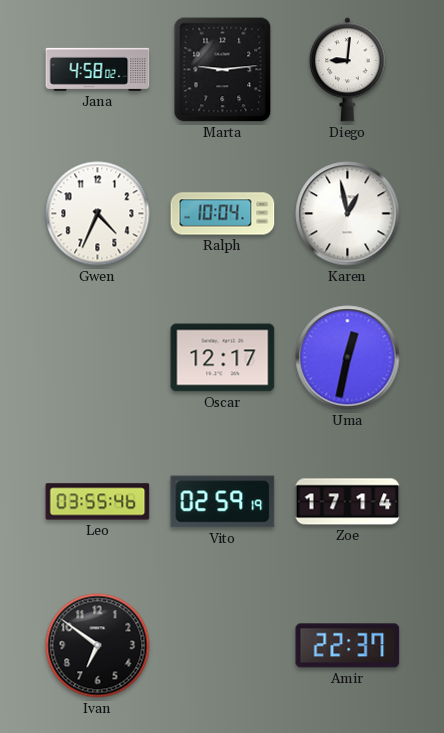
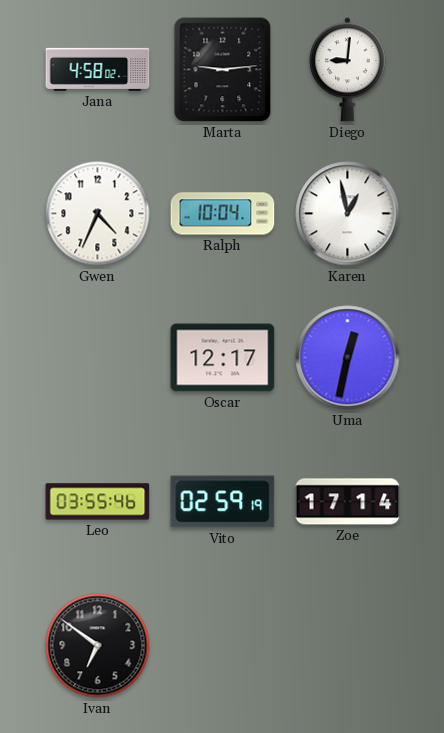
Amir: 22:37 -> none
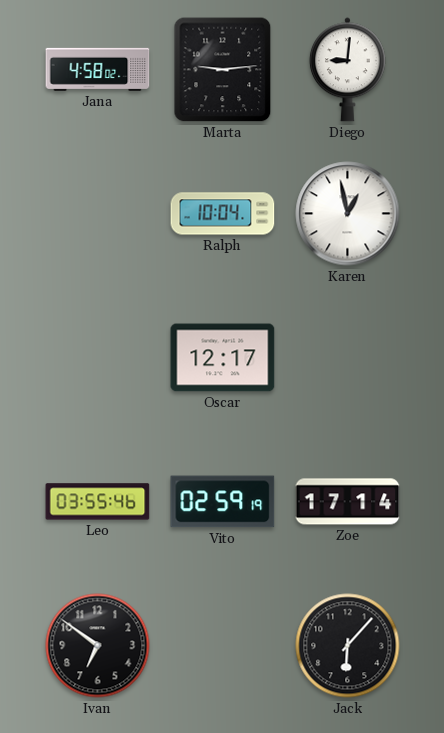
Gwen: 4:34 -> none
Uma: 12:32 -> none
Jack: none -> 6:07
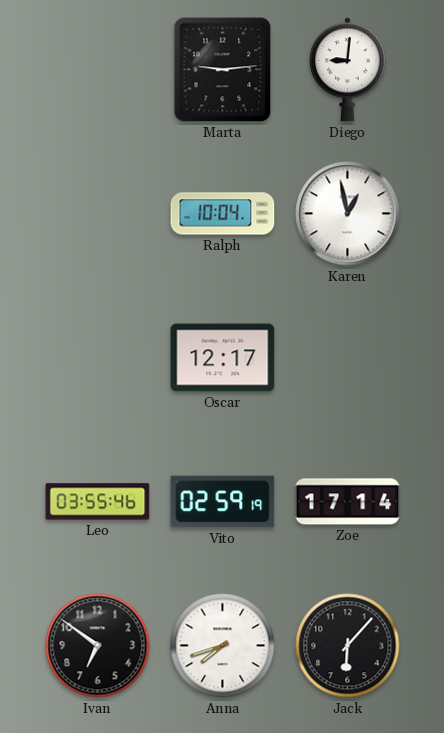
Jana: 4:58 -> none
Anna: none -> 7:42
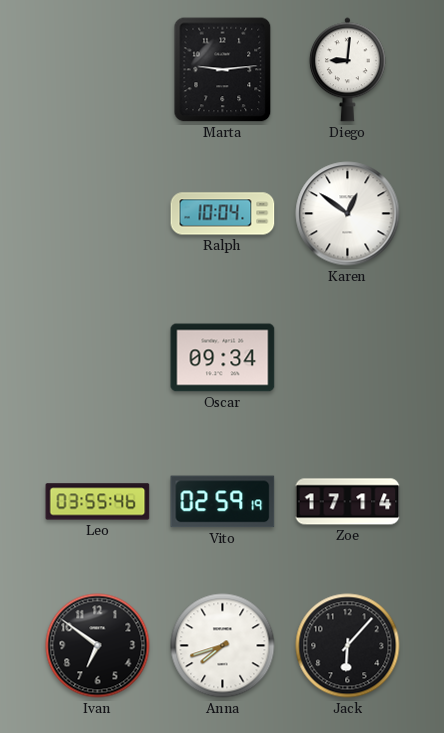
Karen: 12:58 -> 12:51
Oscar: 12:17 -> 09:34
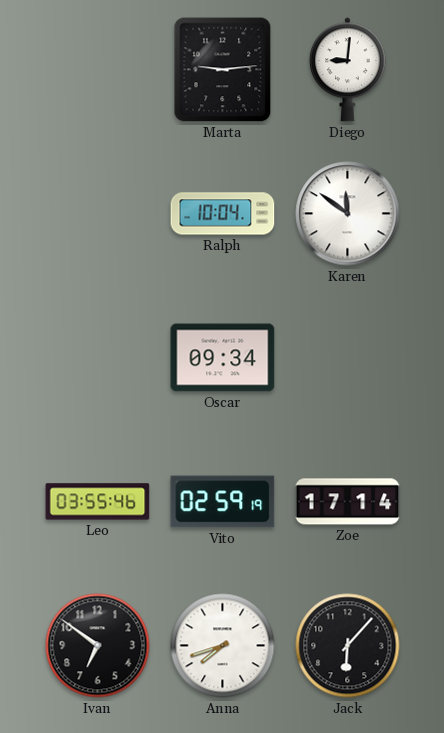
Karen: 12:51 -> 11:51
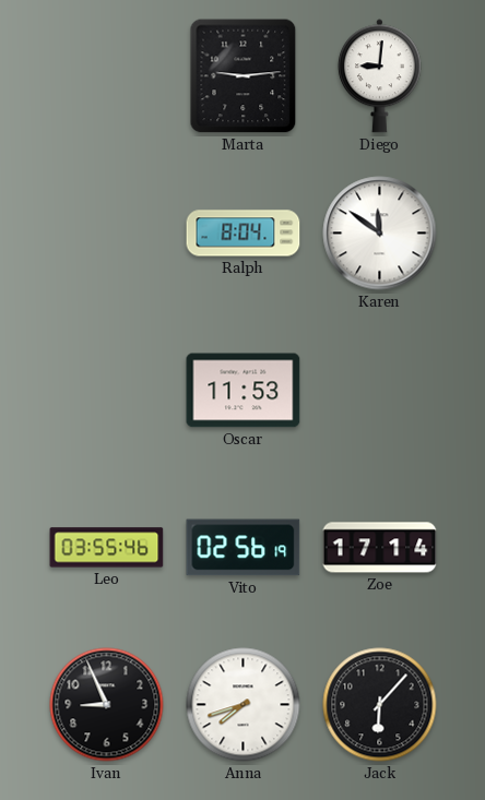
Ralph: 10:04 -> 8:04
Oscar: 09:34 -> 11:53
Vito: 02:59 -> 02:56
Ivan: 6:51 -> 8:56
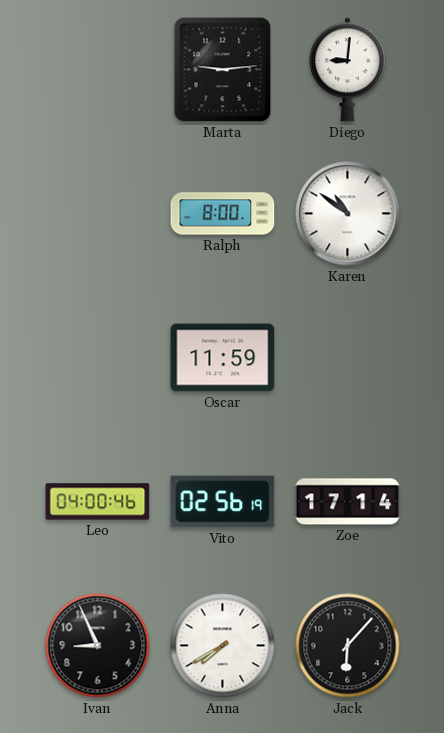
Ralph: 8:04 -> 8:00
Karen: 11:51 -> 10:51
Oscar: 11:53 -> 11:59
Leo: 03:55 -> 04:00
Anna: 7:42 -> 7:40
